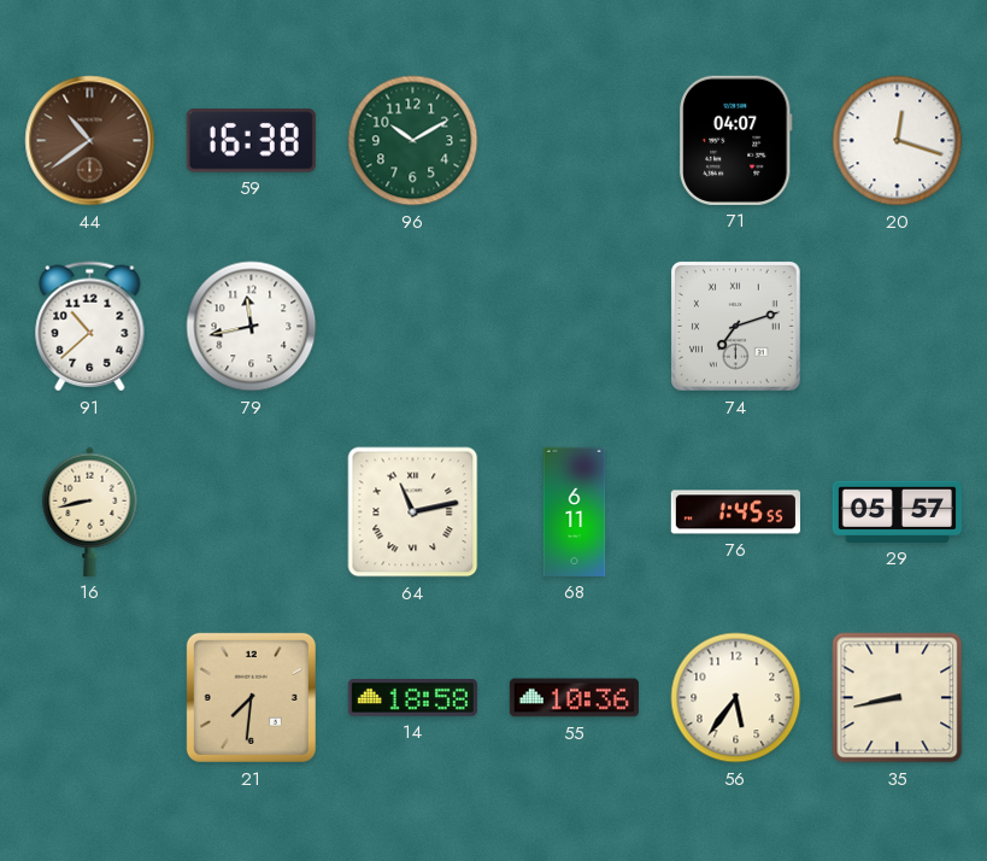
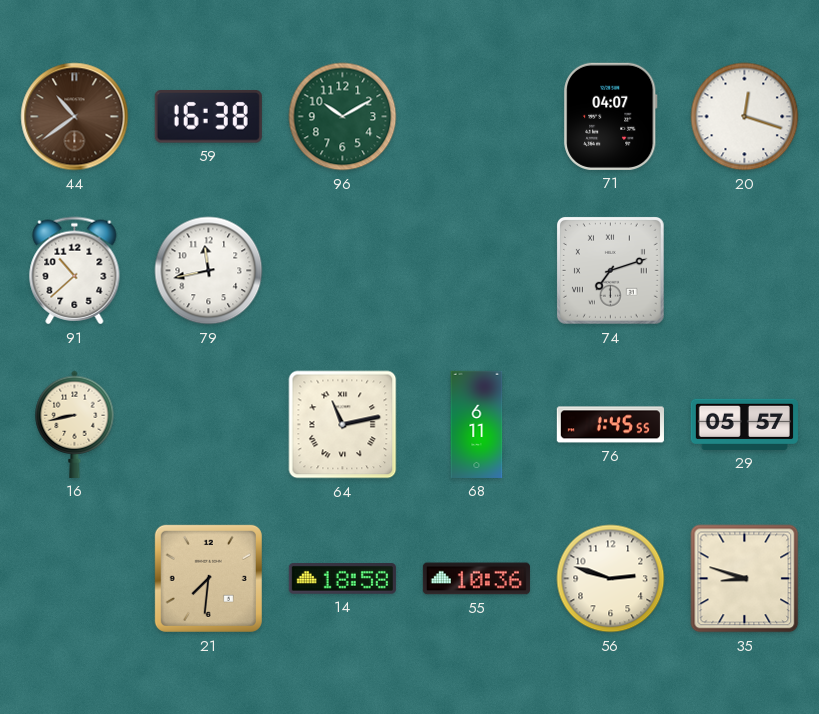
56: 5:36 -> 2:48
35: 8:43 -> 8:48
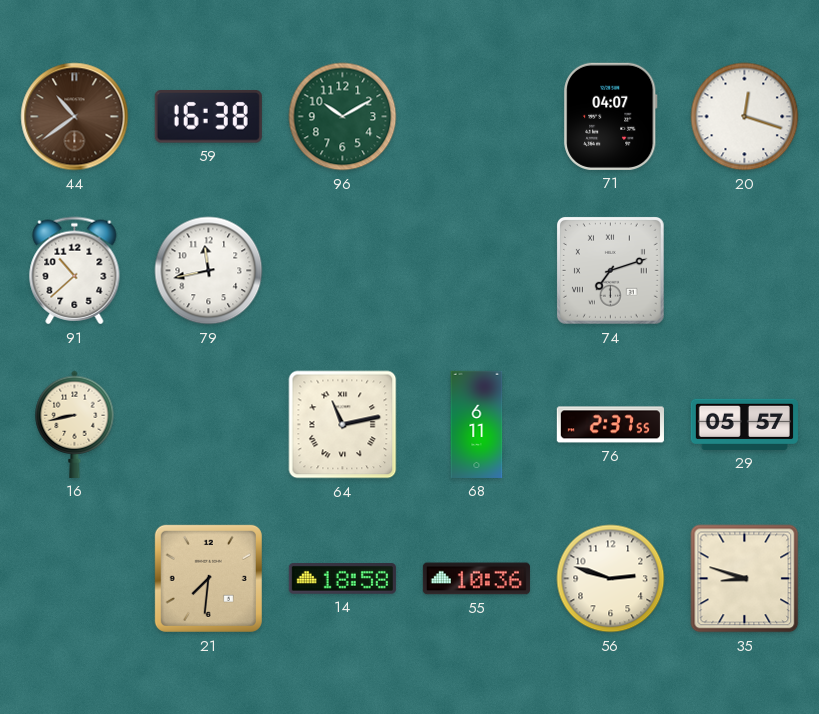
76: 1:45 -> 2:37
